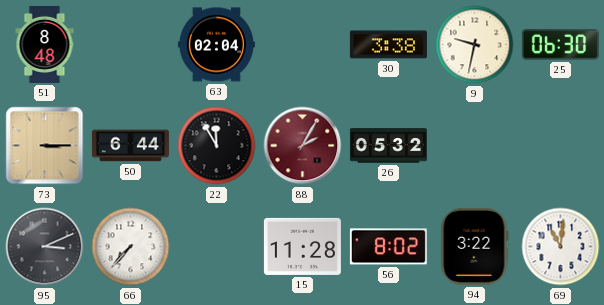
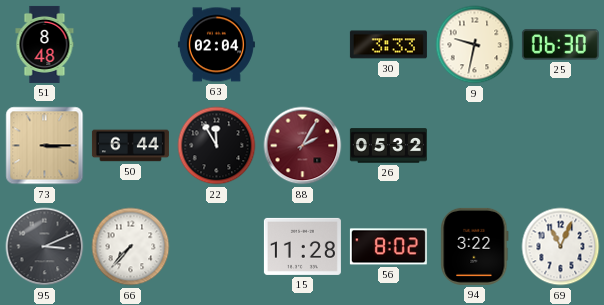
30: 3:38 -> 3:33
69: 11:01 -> 11:04
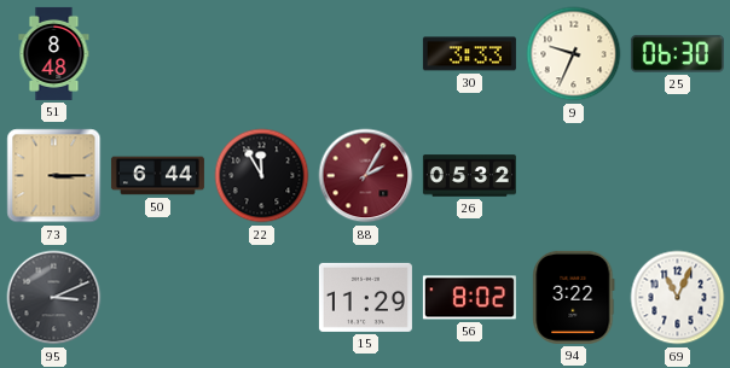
63: 02:04 -> none
9: 9:32 -> 9:34
66: 7:37 -> none
15: 11:28 -> 11:29
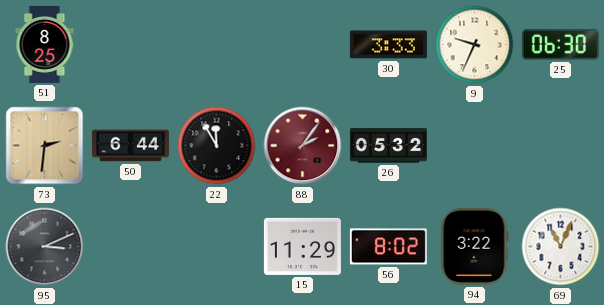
51: 8:48 -> 8:25
73: 3:15 -> 2:31
88: 2:05 -> 2:06
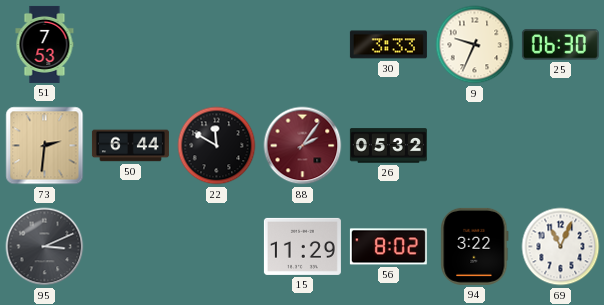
51: 8:25 -> 7:53
22: 11:55 -> 11:50
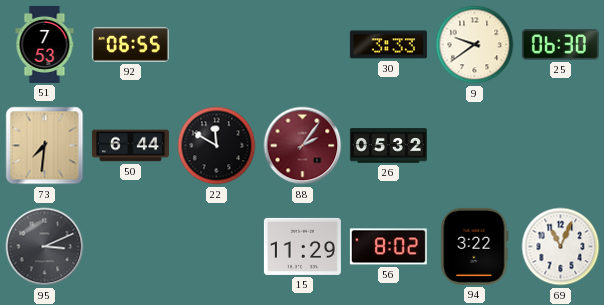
92: none -> 06:55
9: 9:34 -> 9:39
73: 2:31 -> 7:31
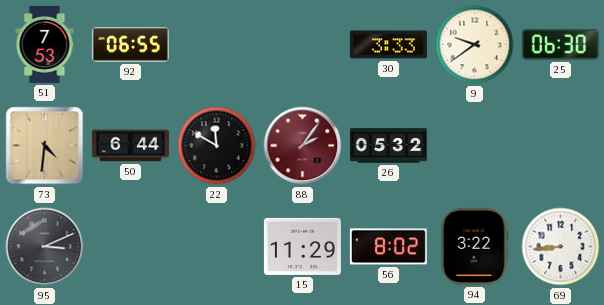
73: 7:31 -> 4:31
69: 11:04 -> 8:44
